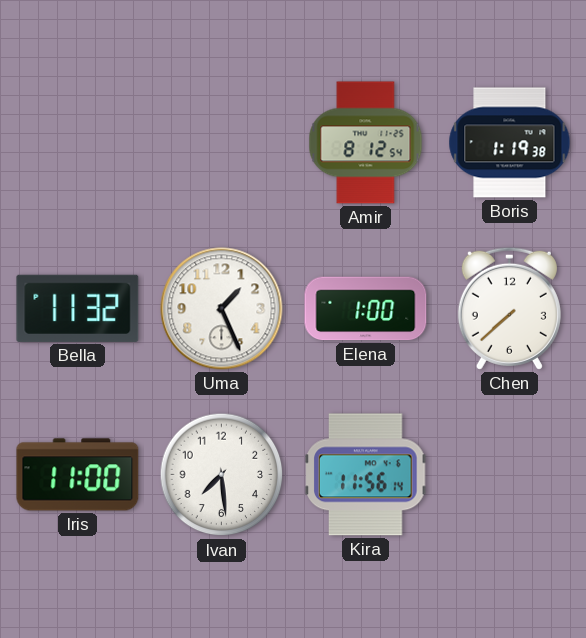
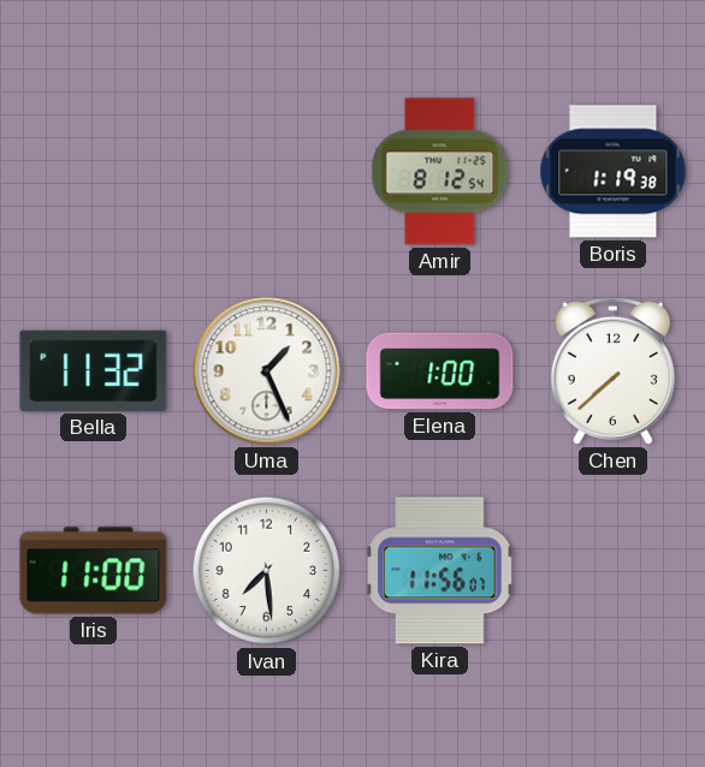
Kira: 11:56:14 -> 11:56:07
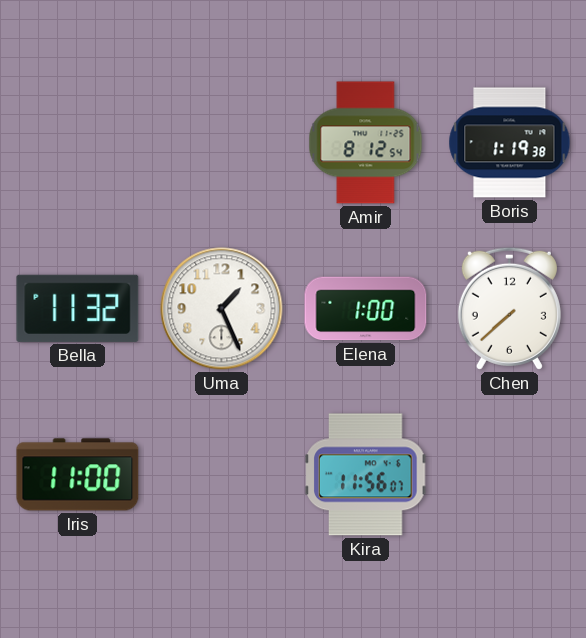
Ivan: 7:29 -> none
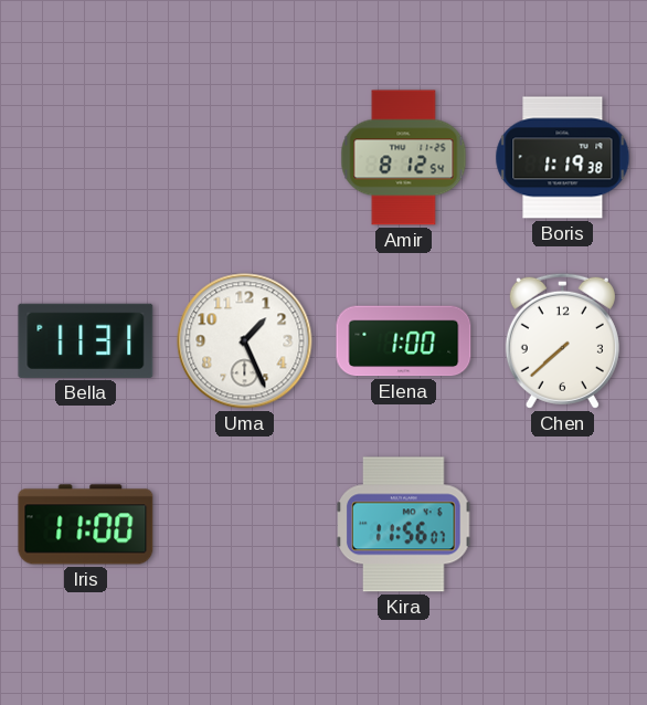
Bella: 11:32 -> 11:31
